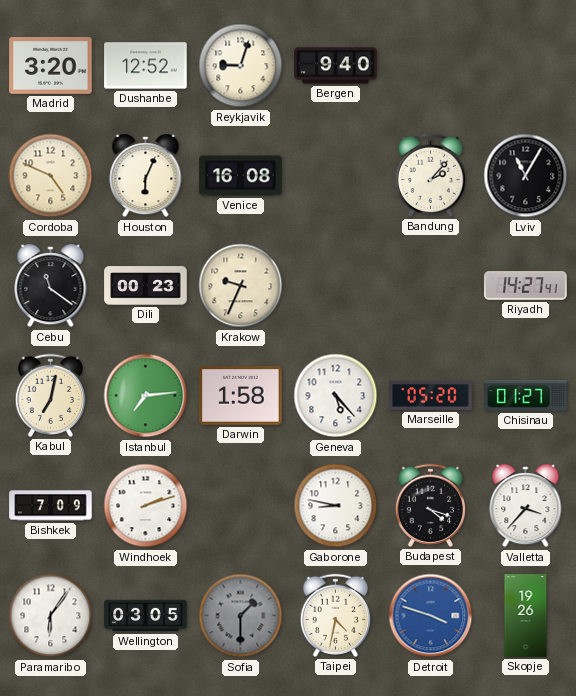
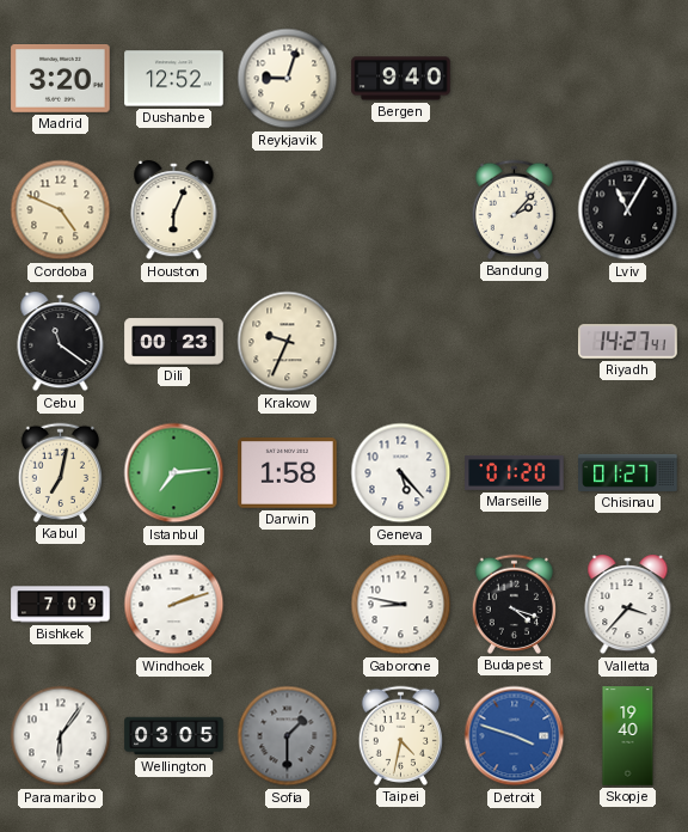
Venice: 16:08 -> none
Marseille: 05:20 -> 01:20
Skopje: 19:26 -> 19:40
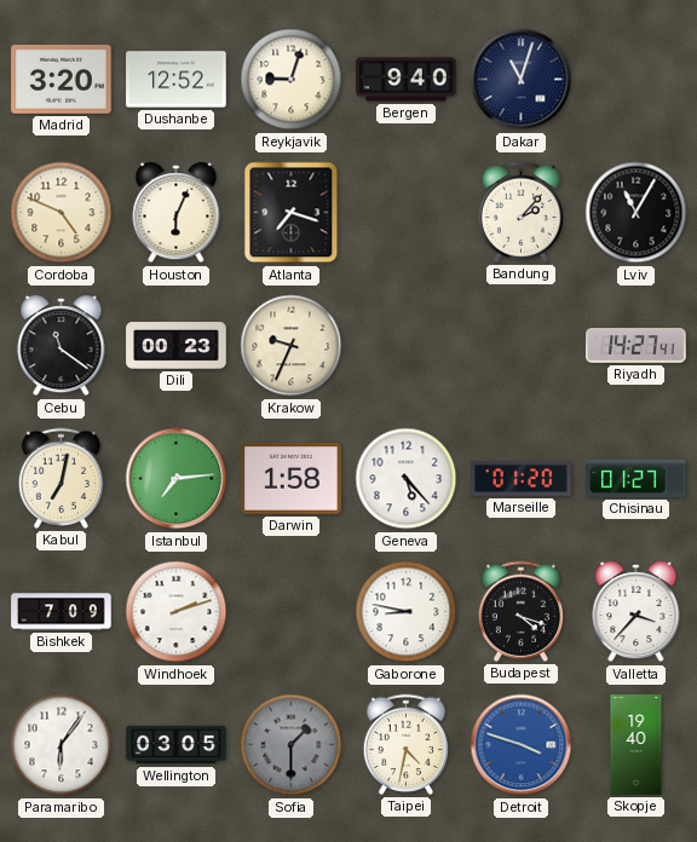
Dakar: none -> 11:03
Atlanta: none -> 7:18
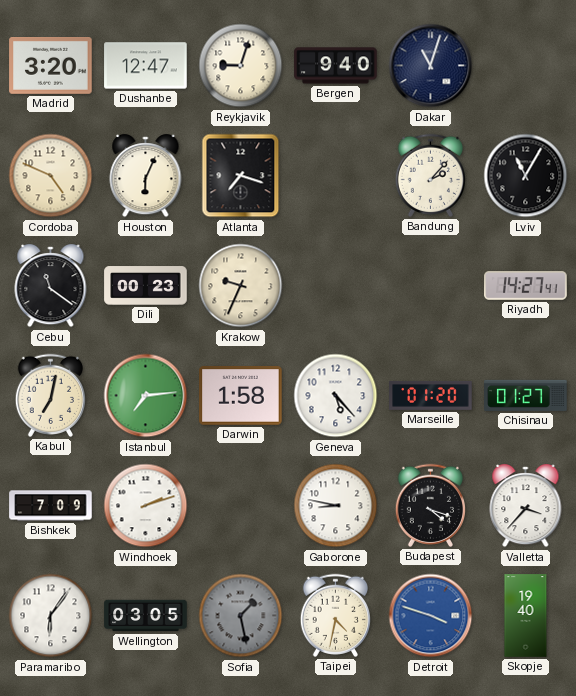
Dushanbe: 12:52 -> 12:47
Sofia: 1:30 -> 1:28
